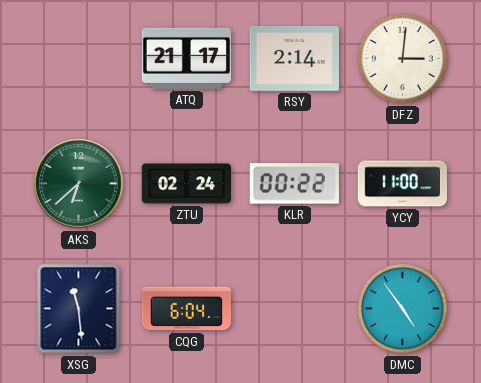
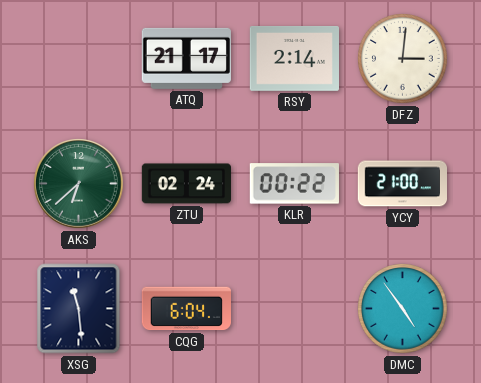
YCY: 11:00 -> 21:00
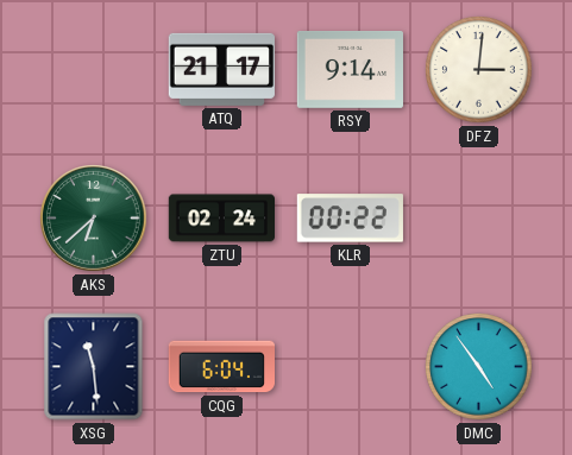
RSY: 2:14 -> 9:14
YCY: 21:00 -> none
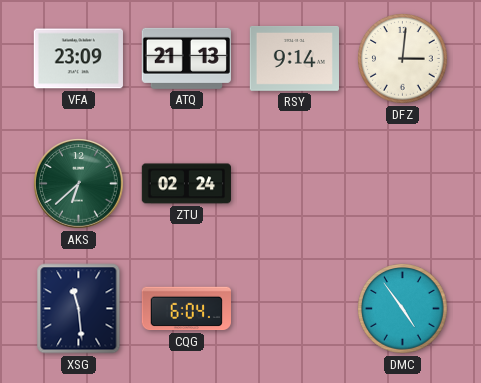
VFA: none -> 23:09
ATQ: 21:17 -> 21:13
KLR: 00:22 -> none
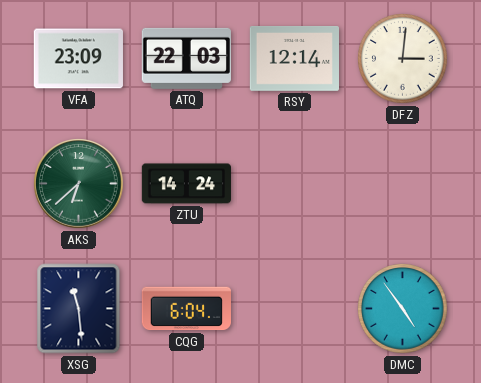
ATQ: 21:13 -> 22:03
RSY: 9:14 -> 12:14
ZTU: 02:24 -> 14:24
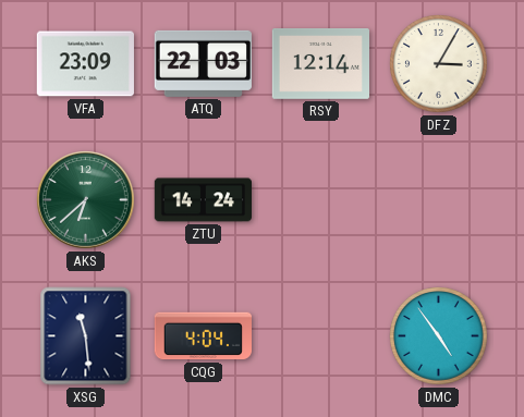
DFZ: 3:01 -> 3:05
CQG: 6:04 -> 4:04
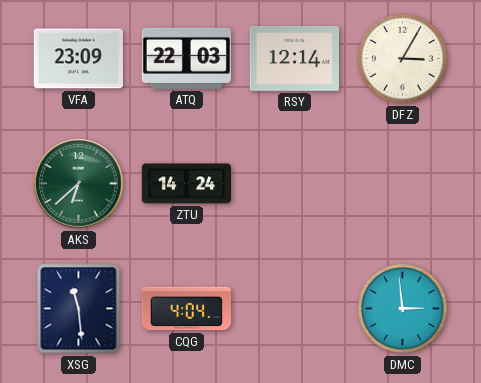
DMC: 4:54 -> 2:59
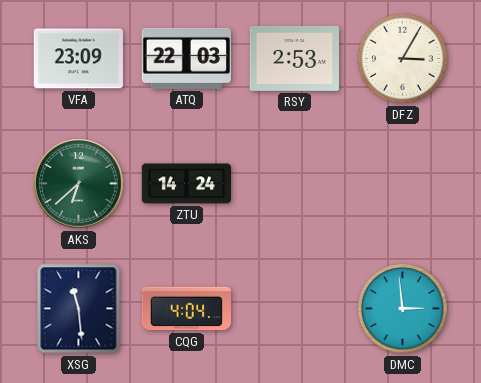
RSY: 12:14 -> 2:53
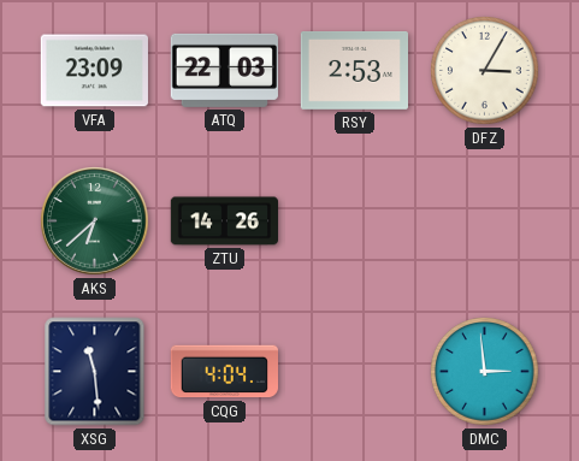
ZTU: 14:24 -> 14:26
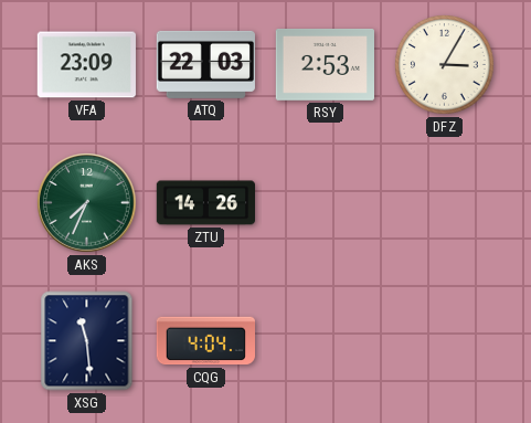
AKS: 6:38 -> 7:34
DMC: 2:59 -> none
